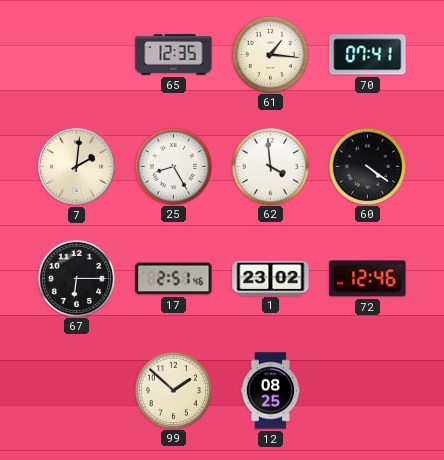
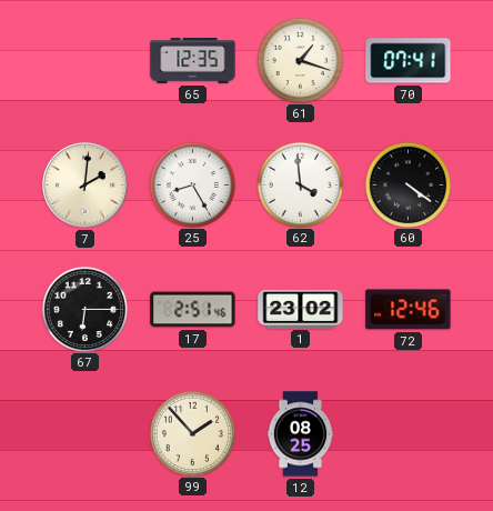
61: 1:16 -> 1:18
99: 1:52 -> 1:53
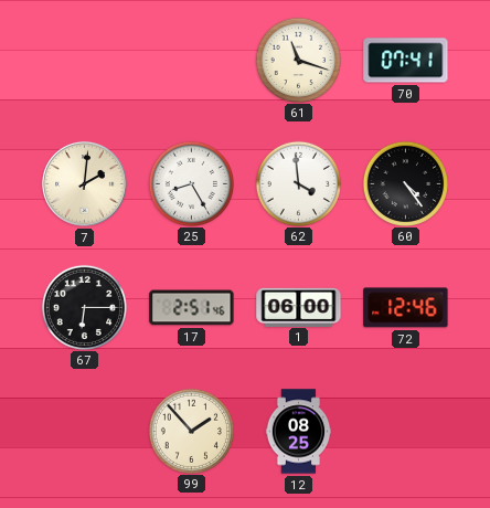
65: 12:35 -> none
61: 1:18 -> 11:18
60: 4:21 -> 4:24
1: 23:02 -> 06:00
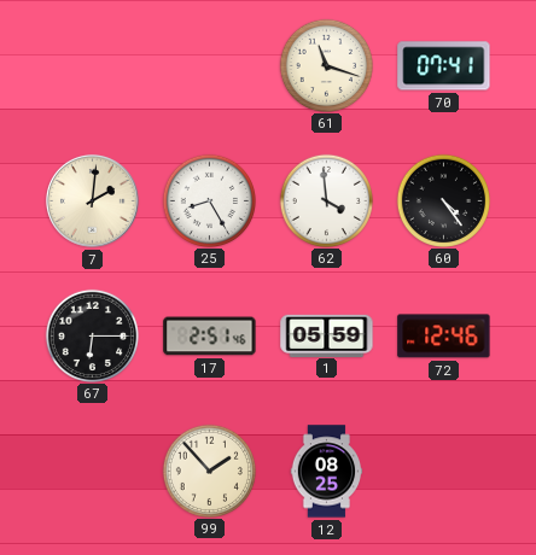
1: 06:00 -> 05:59
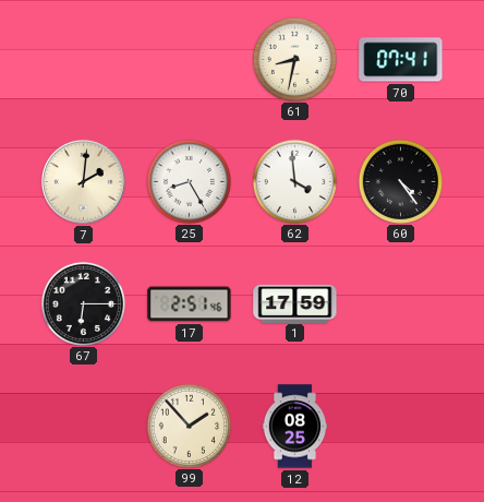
61: 11:18 -> 8:32
1: 05:59 -> 17:59
72: 12:46 -> none
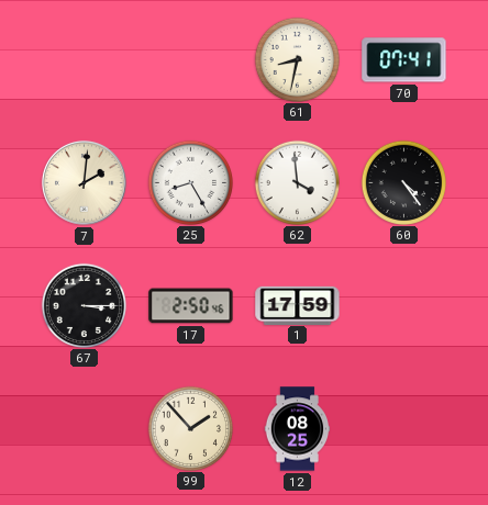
67: 6:15 -> 3:15
17: 2:51 -> 2:50
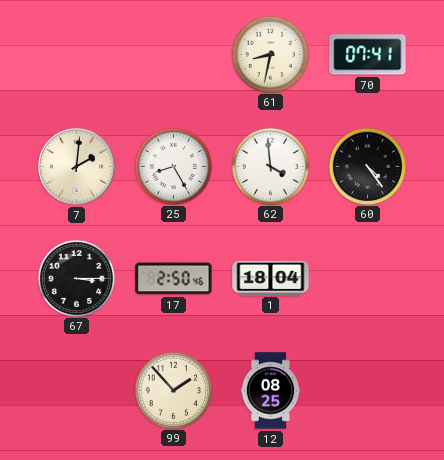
1: 17:59 -> 18:04
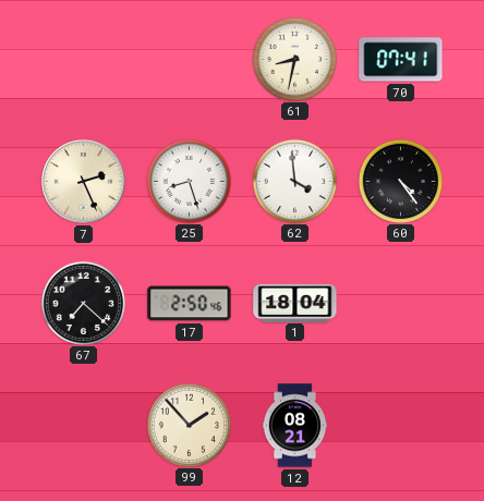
7: 2:01 -> 2:26
25: 8:25 -> 8:27
67: 3:15 -> 7:22
12: 08:25 -> 08:21
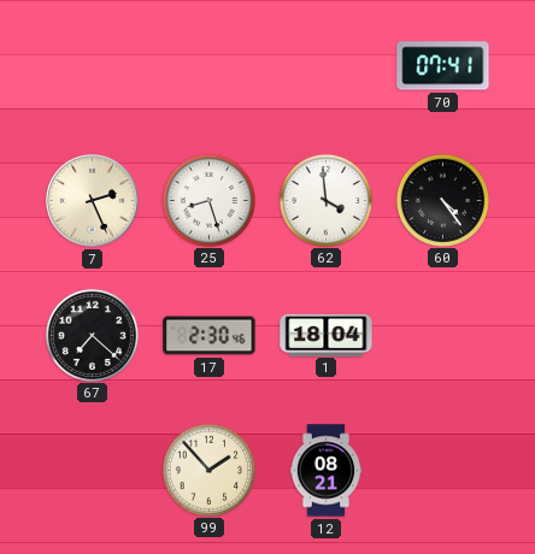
61: 8:32 -> none
17: 2:50 -> 2:30
